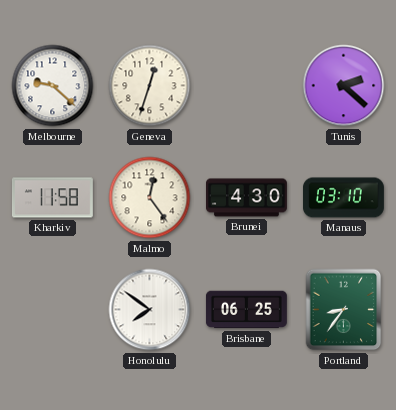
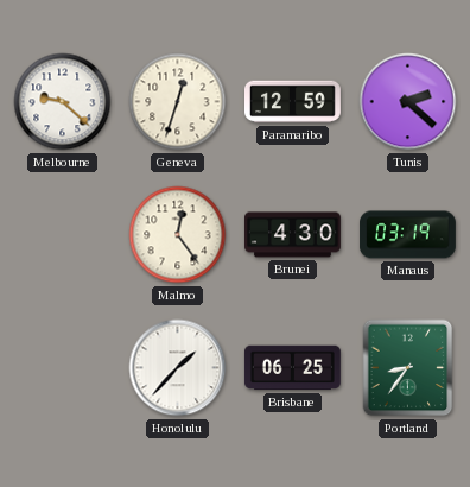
Paramaribo: none -> 12:59
Kharkiv: 11:58 -> none
Manaus: 03:10 -> 03:19
Honolulu: 7:51 -> 1:37
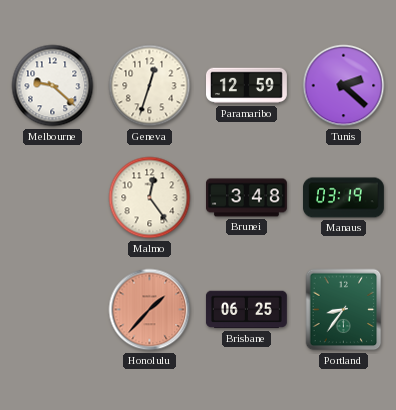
Brunei: 4:30 -> 3:48
Honolulu dial: white -> salmon
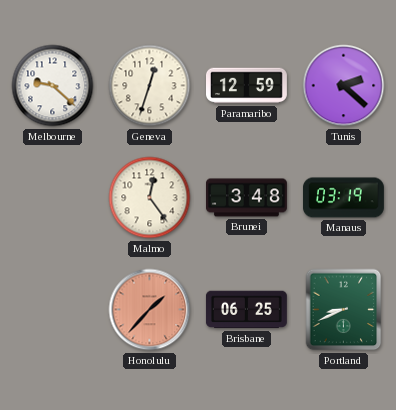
Portland: 8:36 -> 8:41
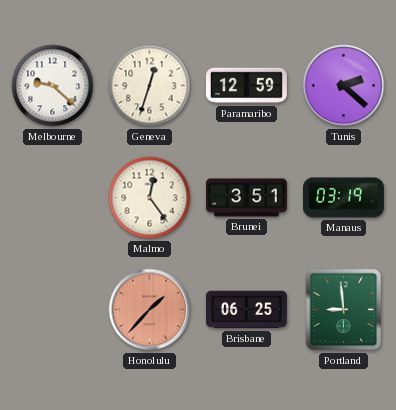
Brunei: 3:48 -> 3:51
Portland: 8:41 -> 8:59
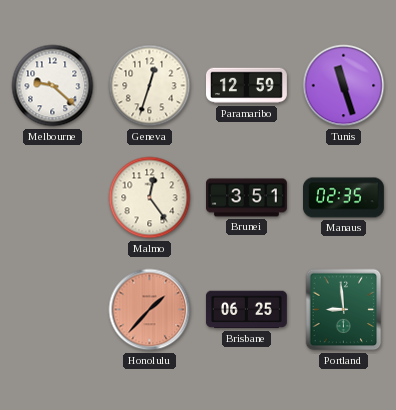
Tunis: 2:22 -> 11:27
Manaus: 03:19 -> 02:35
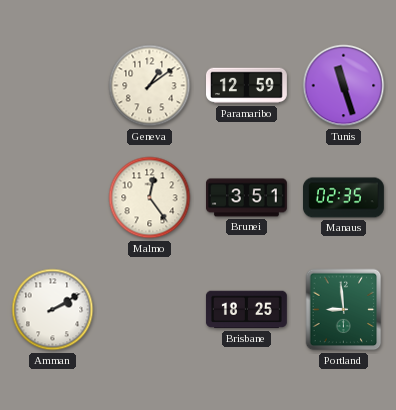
Melbourne: 9:22 -> none
Geneva: 12:33 -> 1:09
Amman: none -> 2:10
Honolulu: 1:37 -> none
Brisbane: 06:25 -> 18:25
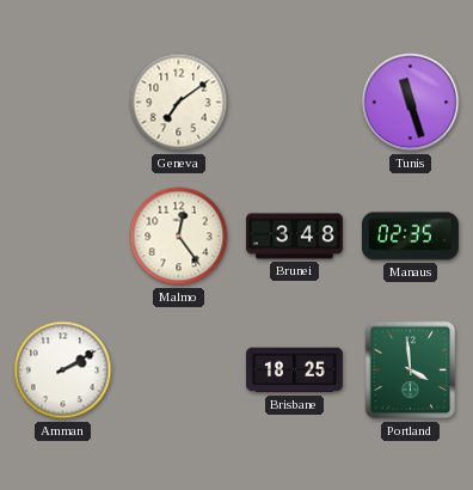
Geneva: 1:09 -> 7:09
Paramaribo: 12:59 -> none
Brunei: 3:51 -> 3:48
Portland: 8:59 -> 3:59
